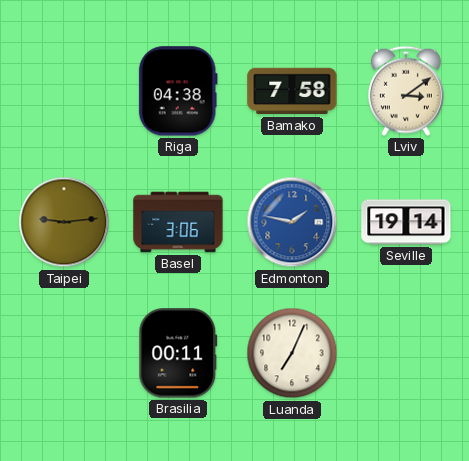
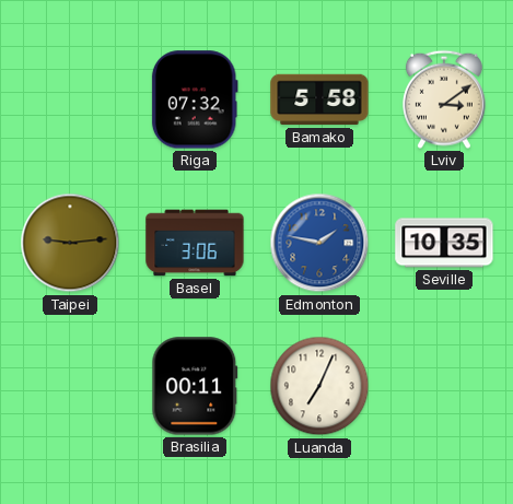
Riga: 04:38 -> 07:32
Bamako: 7:58 -> 5:58
Seville: 19:14 -> 10:35
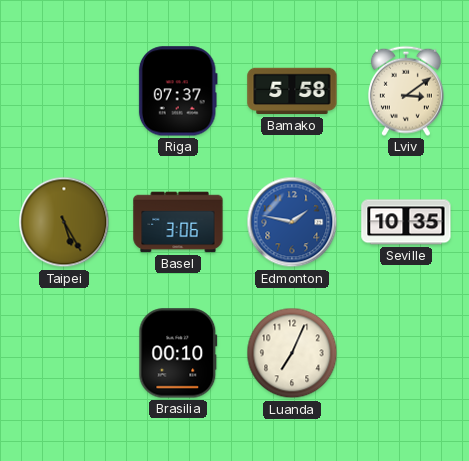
Riga: 07:32 -> 07:37
Taipei: 9:14 -> 5:25
Brasilia: 00:11 -> 00:10
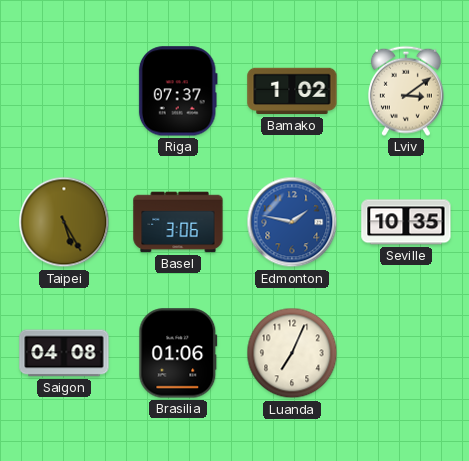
Bamako: 5:58 -> 1:02
Saigon: none -> 04:08
Brasilia: 00:10 -> 01:06
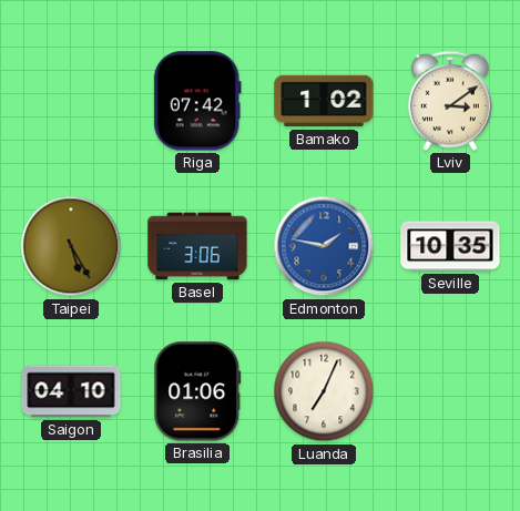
Riga: 07:37 -> 07:42
Saigon: 04:08 -> 04:10
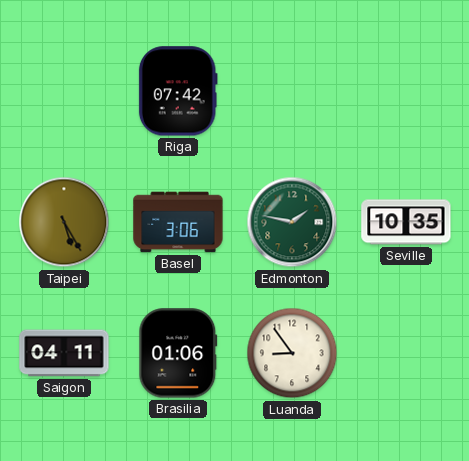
Bamako: 1:02 -> none
Lviv: 3:09 -> none
Edmonton dial: blue -> green
Saigon: 04:10 -> 04:11
Luanda: 7:04 -> 8:54
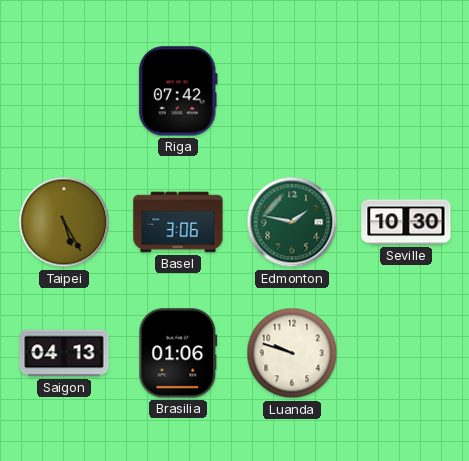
Seville: 10:35 -> 10:30
Saigon: 04:11 -> 04:13
Luanda: 8:54 -> 9:48
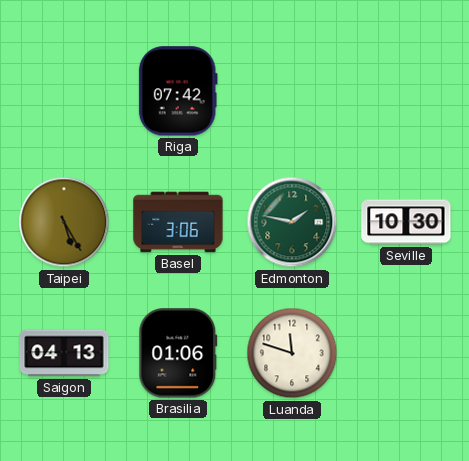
Luanda: 9:48 -> 11:48
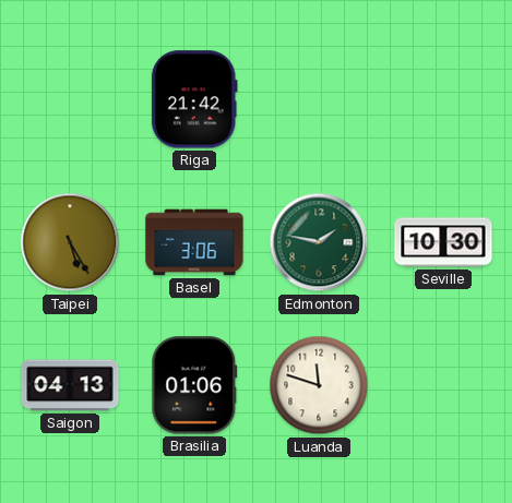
Riga: 07:42 -> 21:42
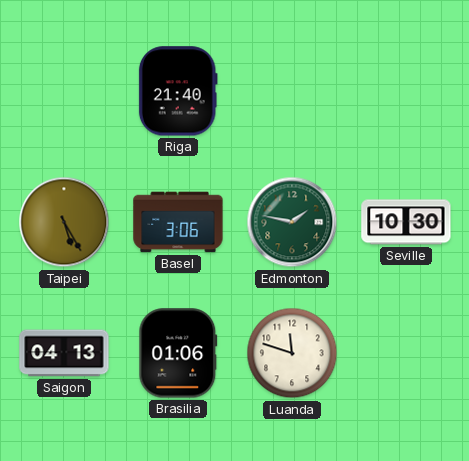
Riga: 21:42 -> 21:40
